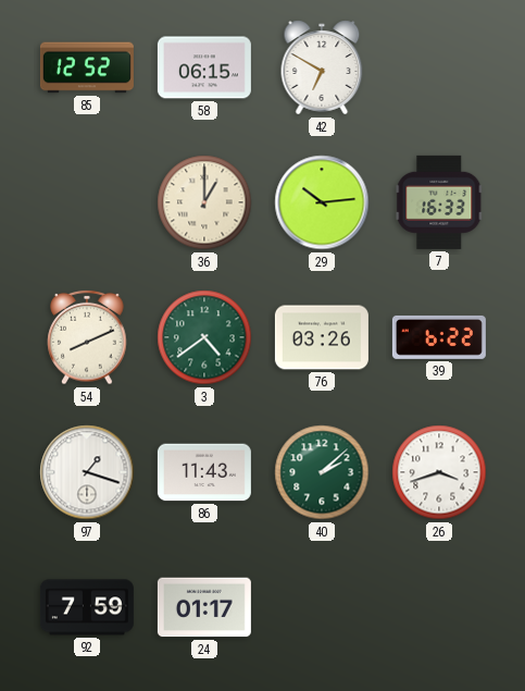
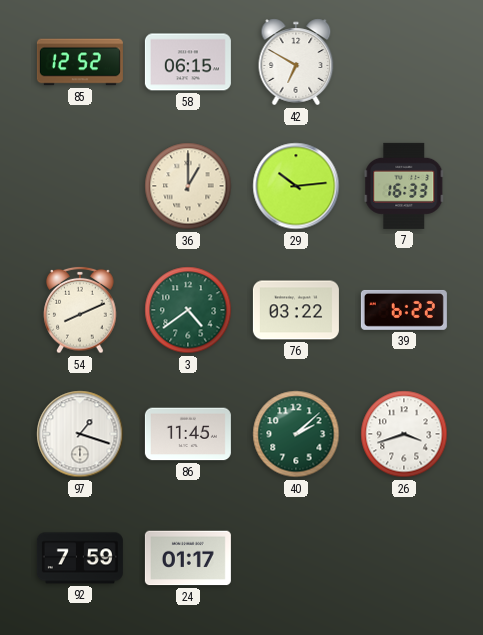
76: 03:26 -> 03:22
86: 11:43 -> 11:45
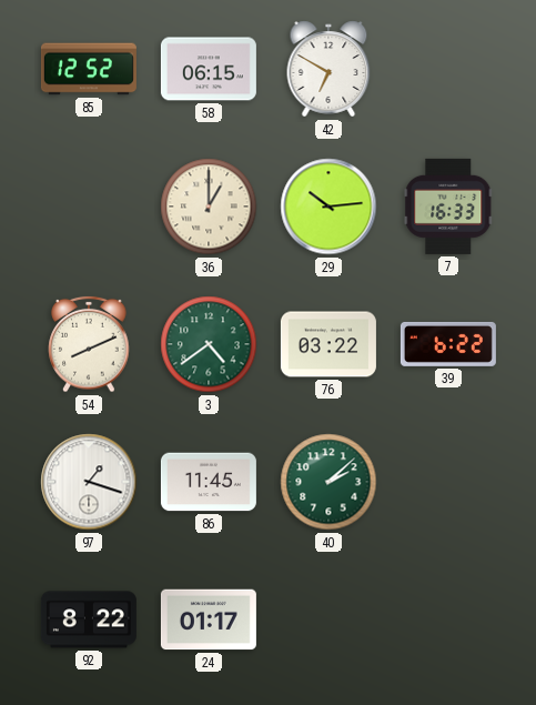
26: 3:42 -> none
92: 7:59 -> 8:22
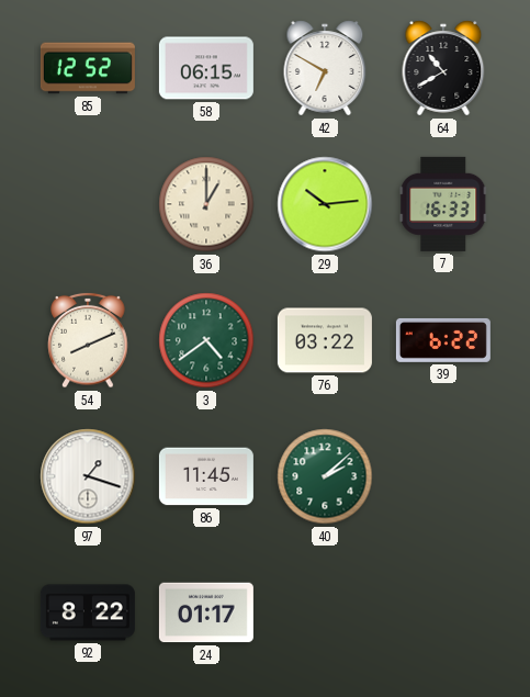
64: none -> 10:40
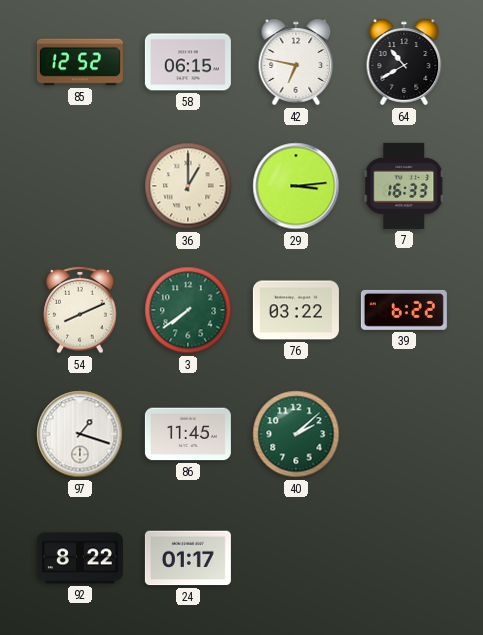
42: 6:50 -> 6:47
29: 10:14 -> 3:14
3: 4:39 -> 7:39
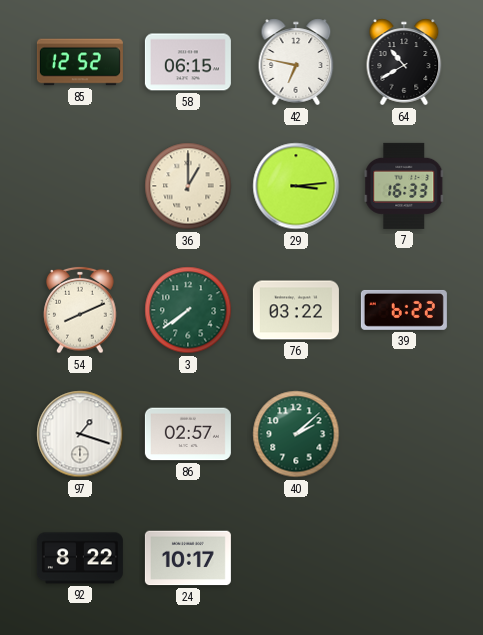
86: 11:45 -> 02:57
24: 01:17 -> 10:17
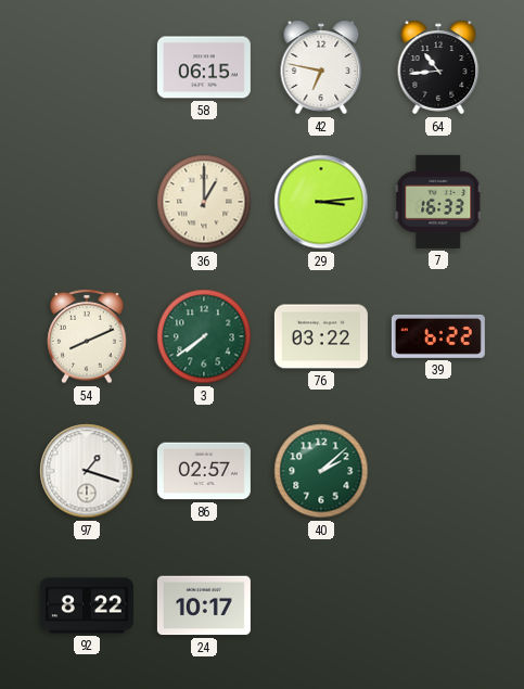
85: 12:52 -> none
64: 10:40 -> 10:44
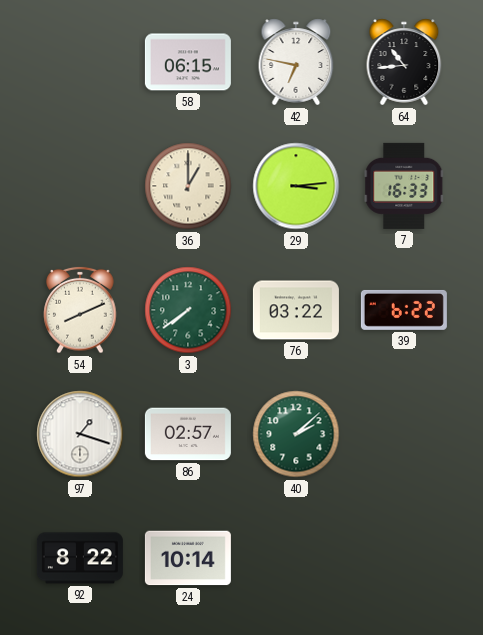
24: 10:17 -> 10:14
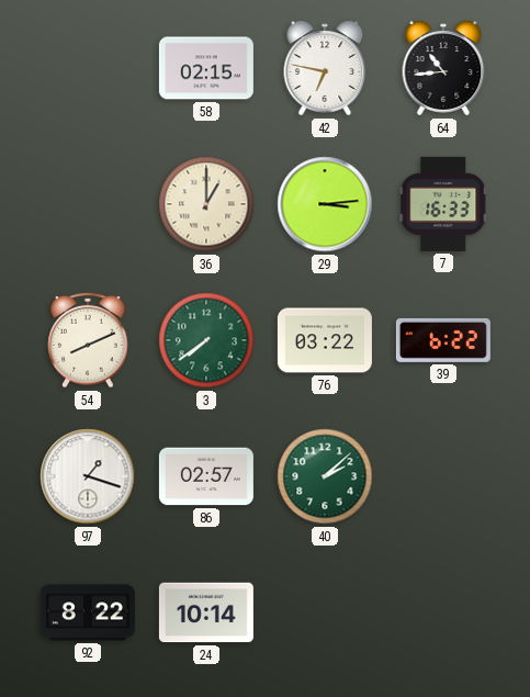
58: 06:15 -> 02:15
